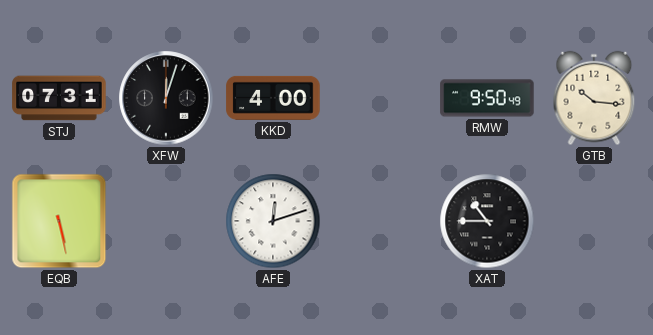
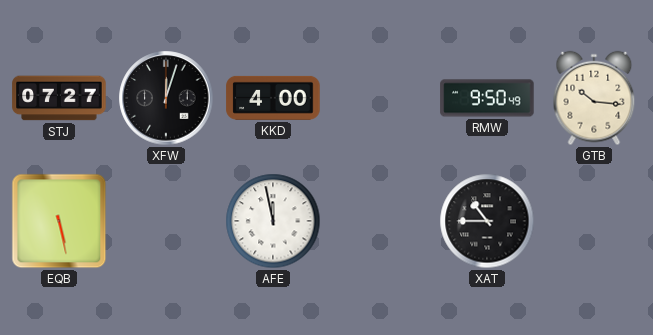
STJ: 07:31 -> 07:27
AFE: 12:12 -> 11:58
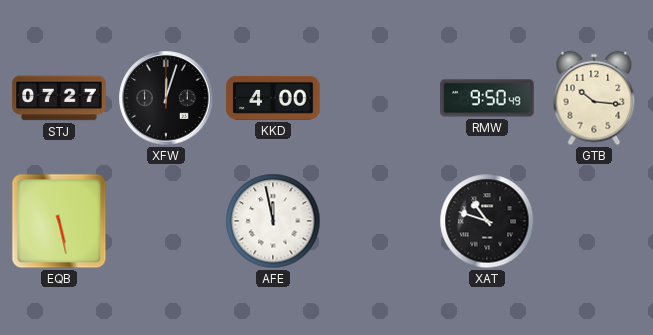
XAT: 10:45 -> 10:48
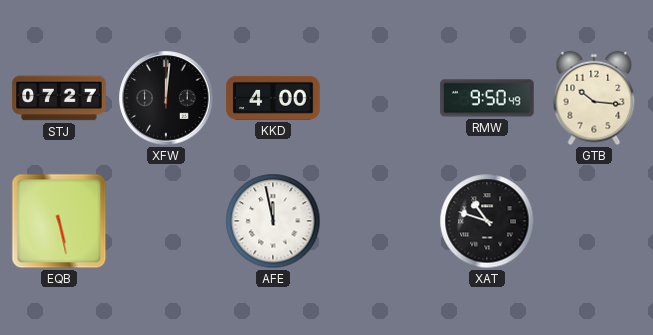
XFW: 12:03 -> 12:01
